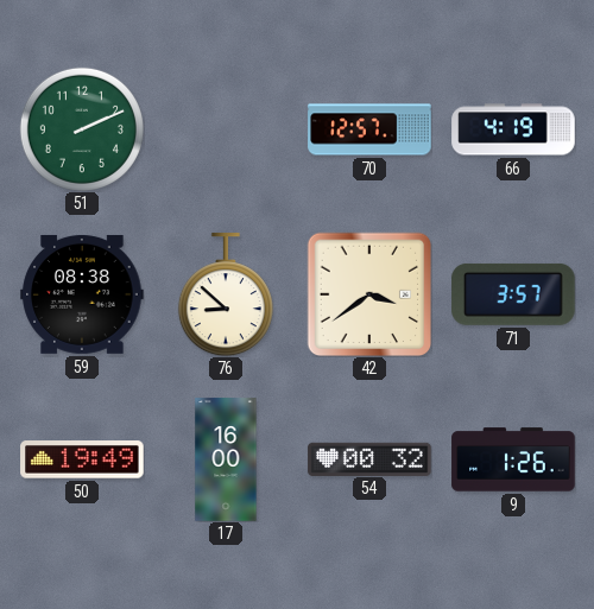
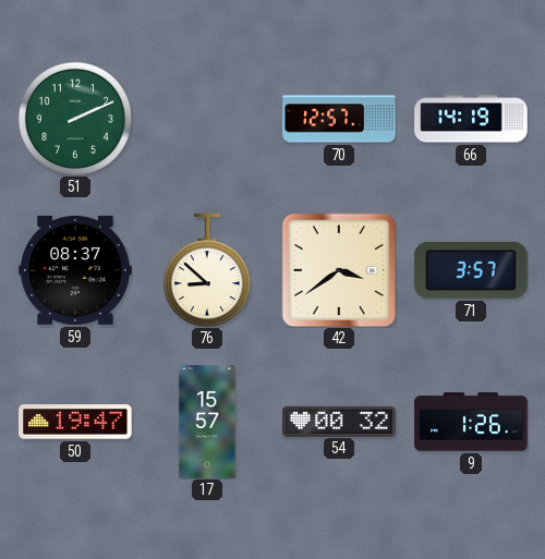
66: 4:19 -> 14:19
59: 08:38 -> 08:37
50: 19:49 -> 19:47
17: 16:00 -> 15:57
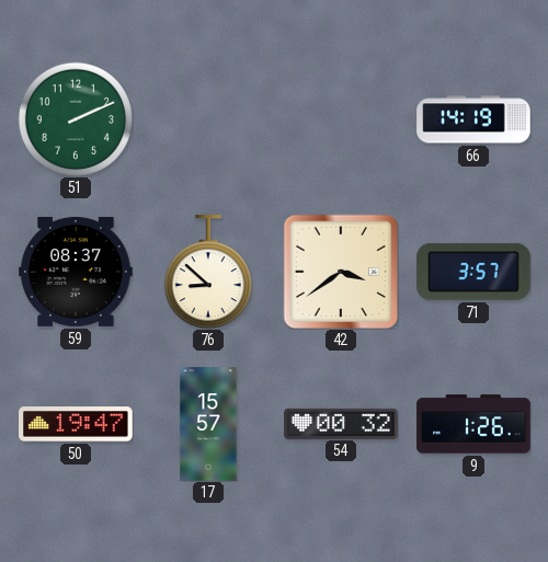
70: 12:57 -> none
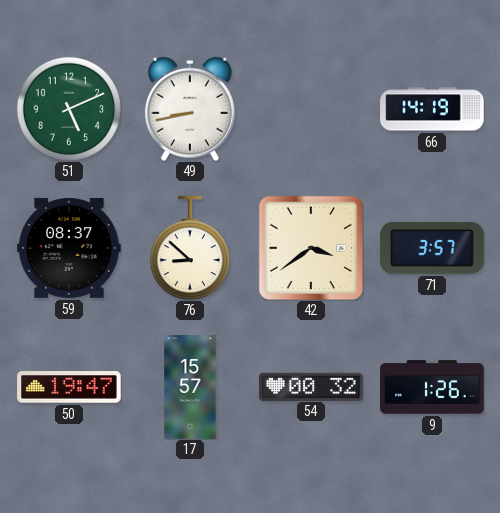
51: 2:11 -> 5:11
49: none -> 8:43
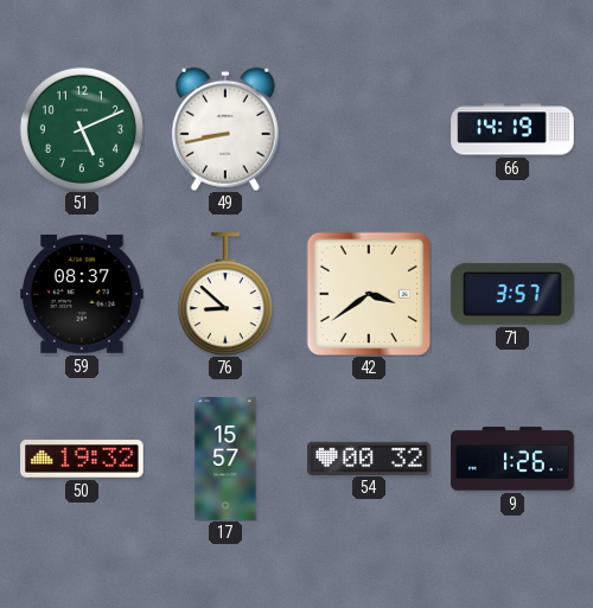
50: 19:47 -> 19:32
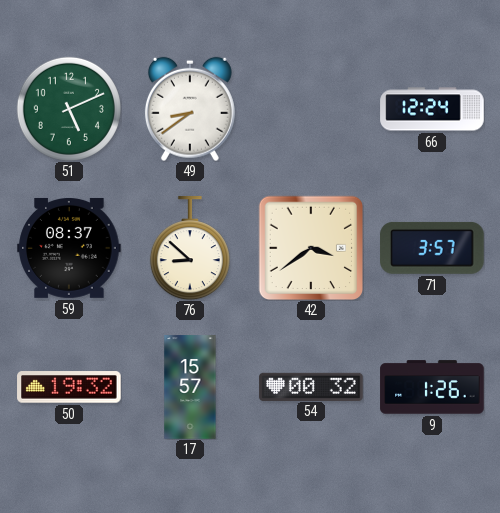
49: 8:43 -> 8:39
66: 14:19 -> 12:24
